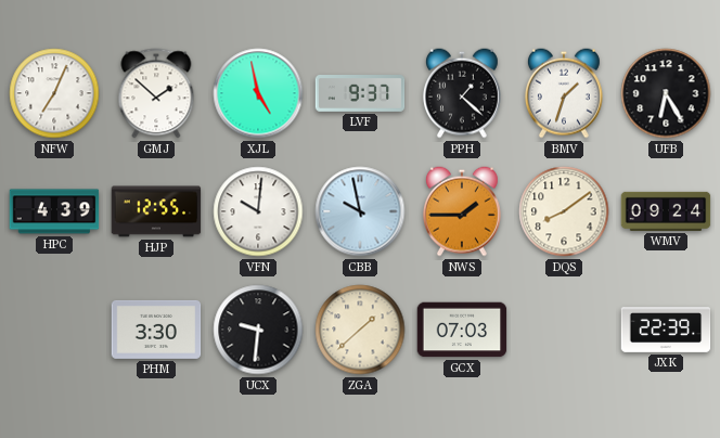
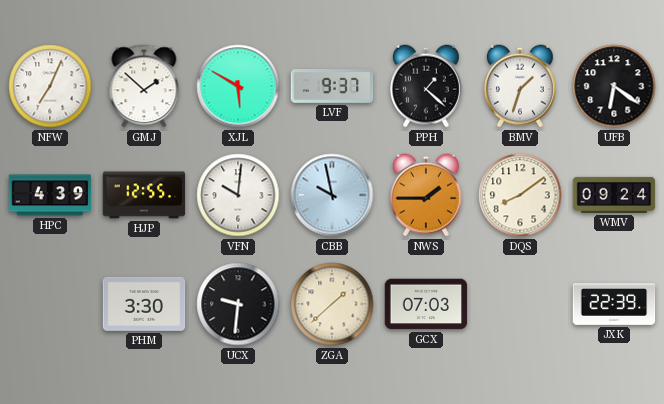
XJL: 4:58 -> 5:50
UFB: 6:25 -> 6:21
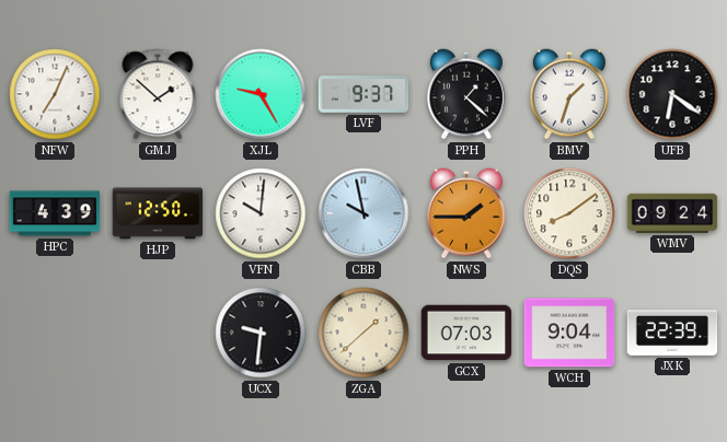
XJL: 5:50 -> 9:25
HJP: 12:55 -> 12:50
PHM: 3:30 -> none
WCH: none -> 9:04
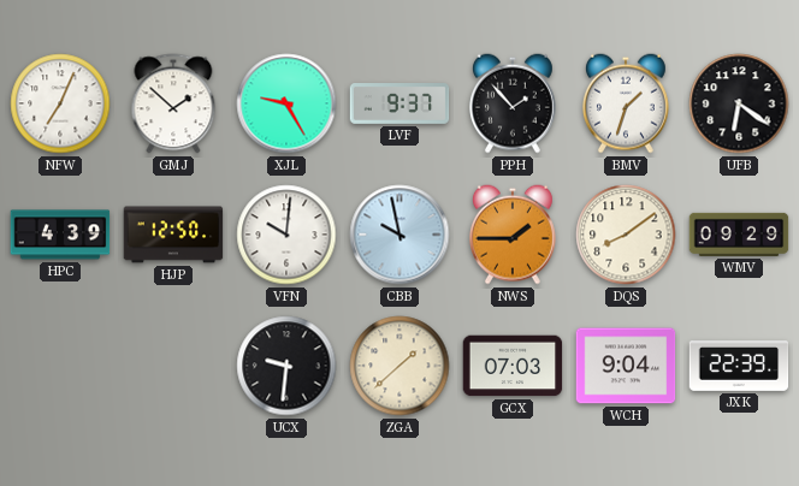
PPH: 1:22 -> 1:53
WMV: 09:24 -> 09:29
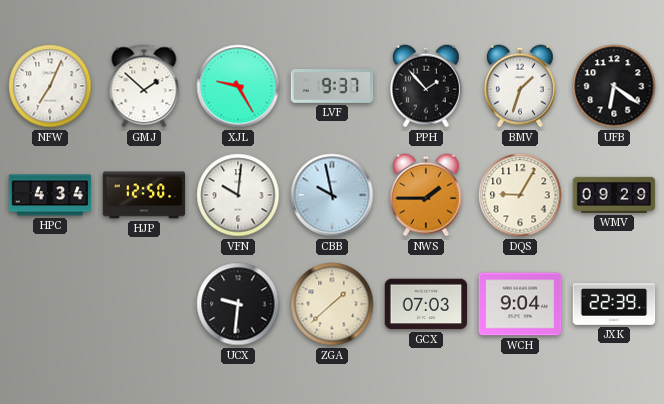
HPC: 4:39 -> 4:34
DQS: 8:09 -> 9:05
